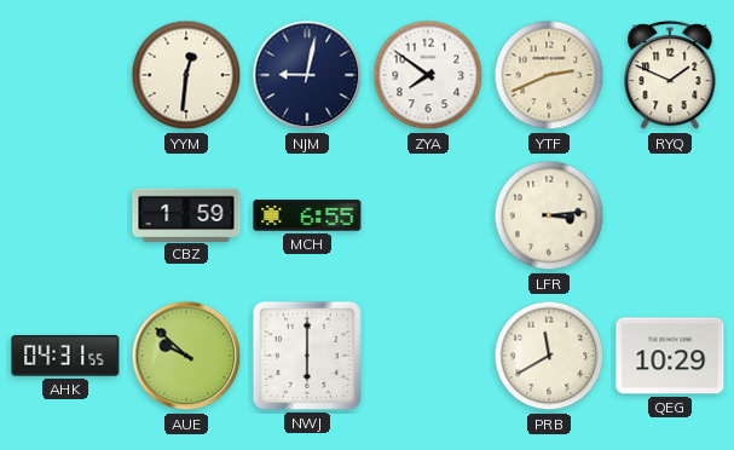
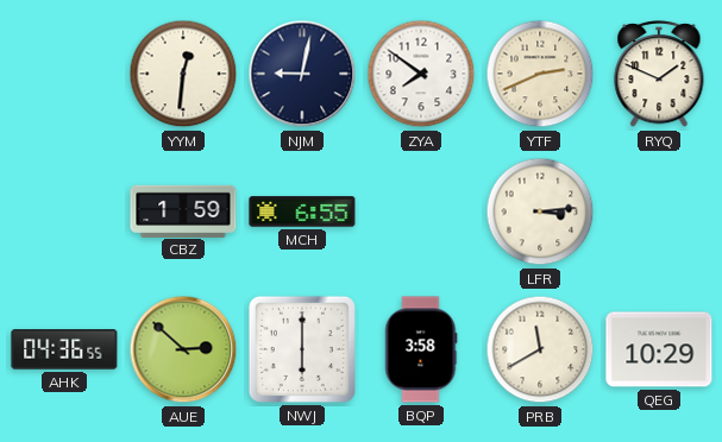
AHK: 04:31 -> 04:36
AUE: 9:52 -> 2:52
BQP: none -> 3:58
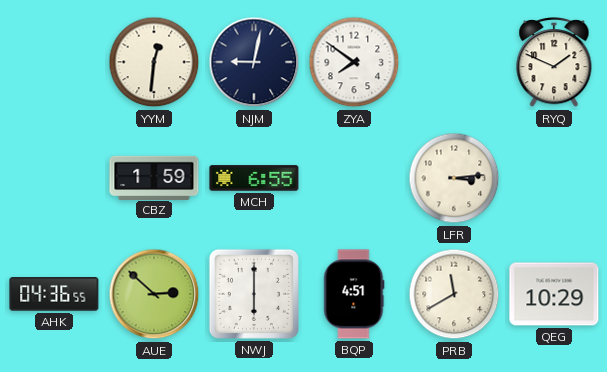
YTF: 2:41 -> none
BQP: 3:58 -> 4:51
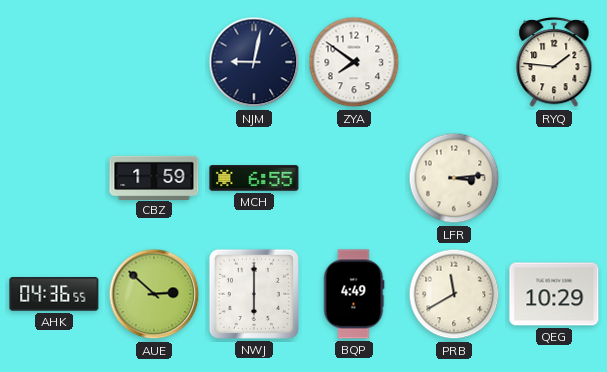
YYM: 12:31 -> none
RYQ: 1:49 -> 1:46
BQP: 4:51 -> 4:49
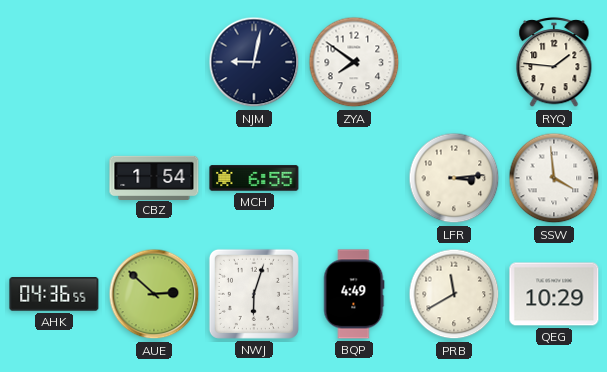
CBZ: 1:59 -> 1:54
SSW: none -> 3:59
NWJ: 6:00 -> 6:03
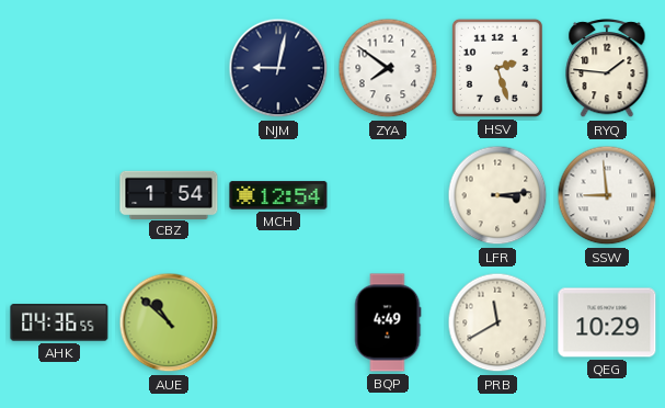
HSV: none -> 2:27
MCH: 6:55 -> 12:54
SSW: 3:59 -> 8:59
AUE: 2:52 -> 10:52
NWJ: 6:03 -> none
